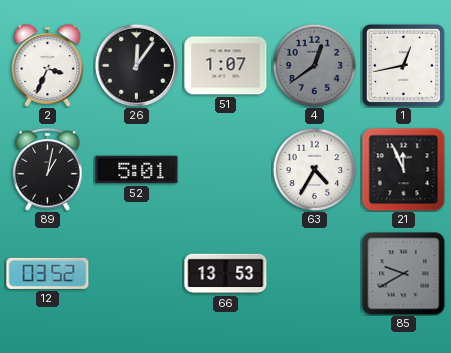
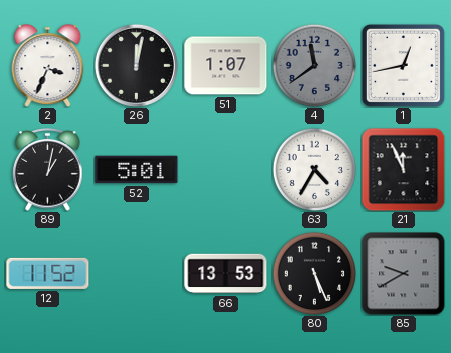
26: 12:06 -> 12:02
4: 12:39 -> 11:39
12: 03:52 -> 11:52
80: none -> 5:26
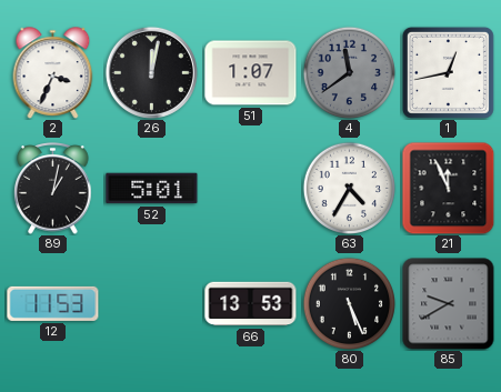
12: 11:52 -> 11:53
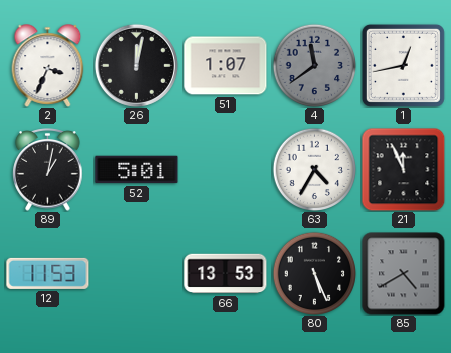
85: 9:40 -> 4:40
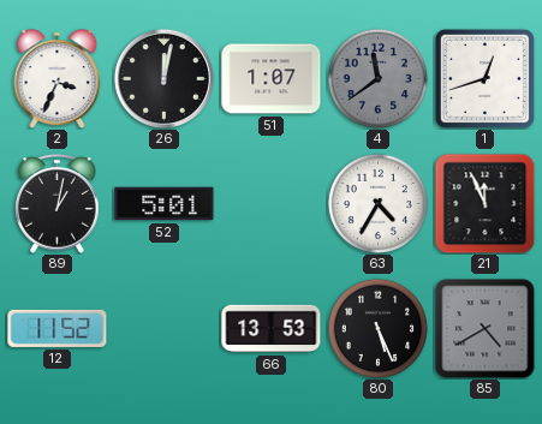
1: 12:43 -> 12:42
12: 11:53 -> 11:52
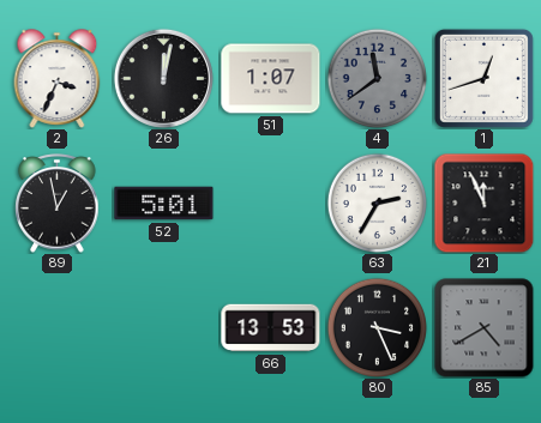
89: 1:02 -> 12:58
63: 4:35 -> 2:35
12: 11:52 -> none
80: 5:26 -> 3:26
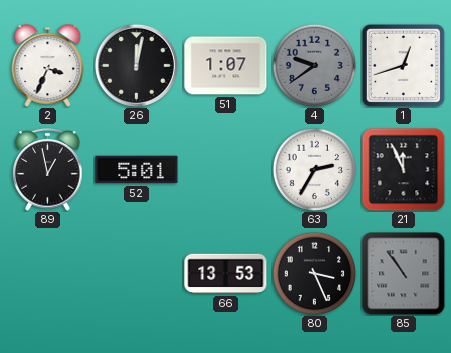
4: 11:39 -> 9:39
85: 4:40 -> 10:54
